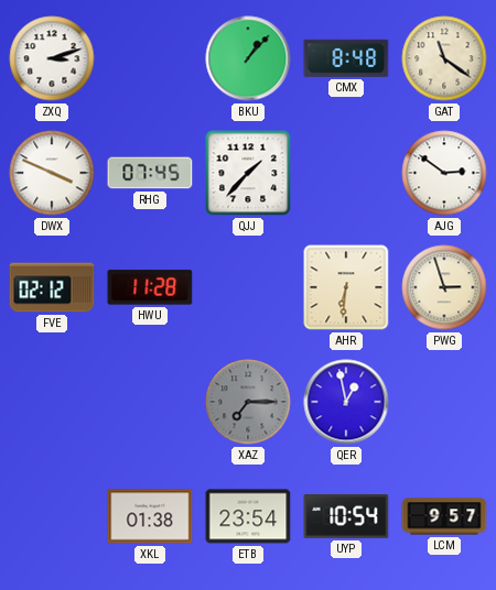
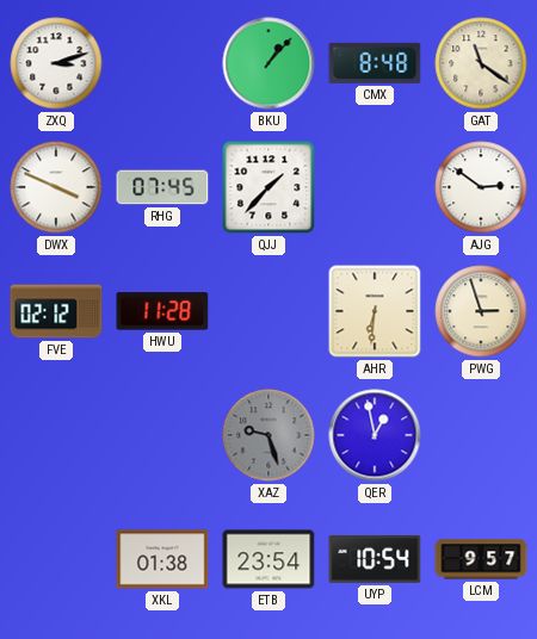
XAZ: 7:15 -> 9:27
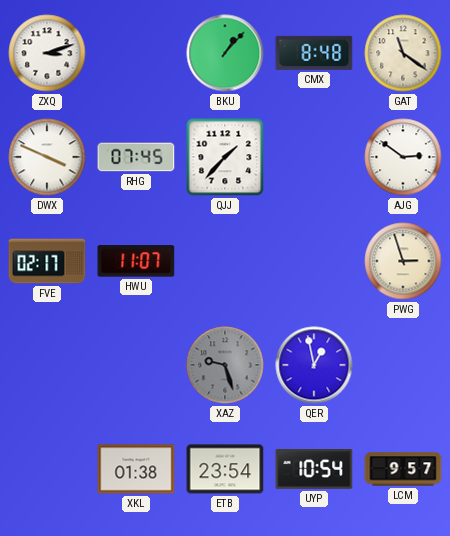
FVE: 02:12 -> 02:17
HWU: 11:28 -> 11:07
AHR: 6:31 -> none
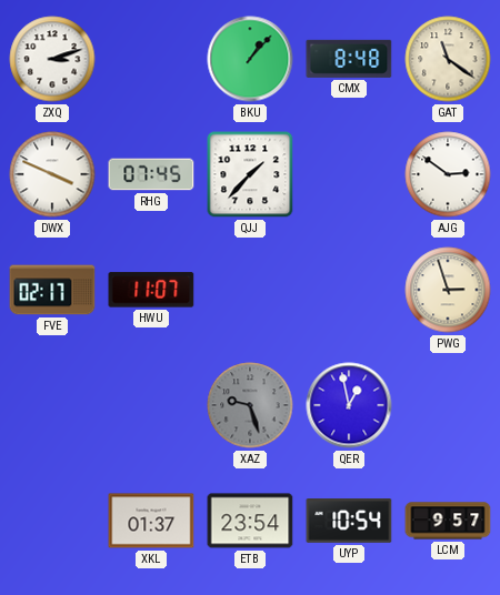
XKL: 01:38 -> 01:37
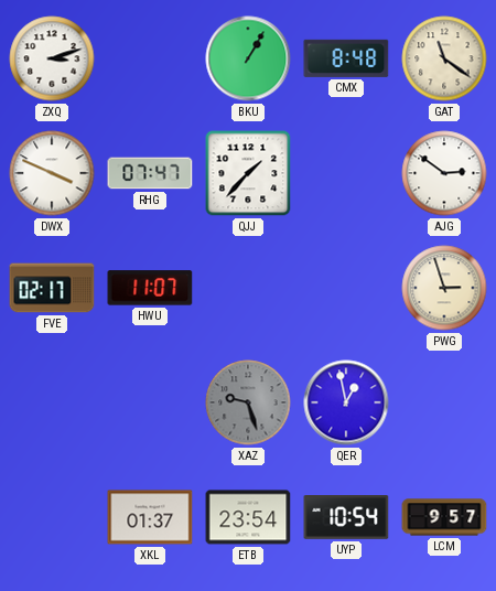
BKU: 1:07 -> 1:05
RHG: 07:45 -> 07:47
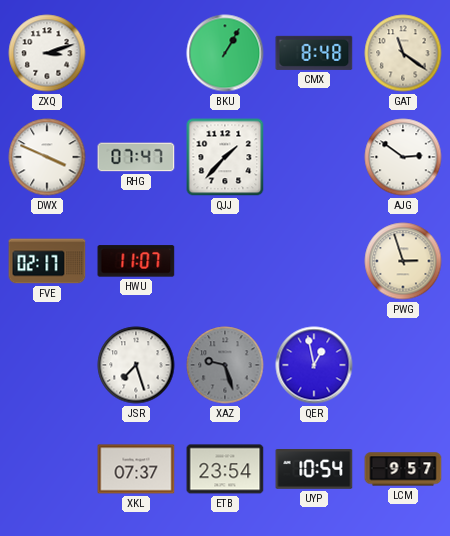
JSR: none -> 7:27
XKL: 01:37 -> 07:37
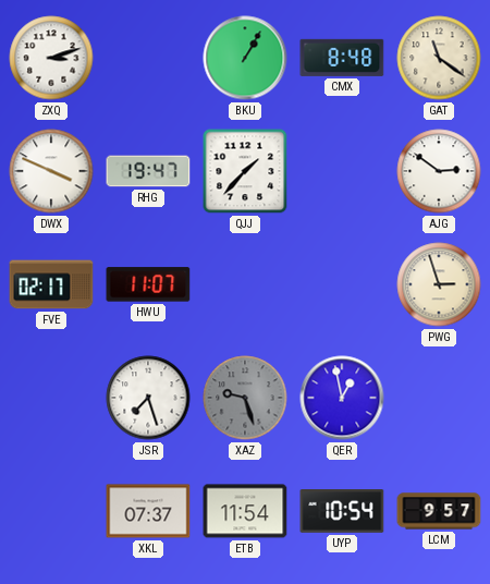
RHG: 07:47 -> 19:47
ETB: 23:54 -> 11:54
